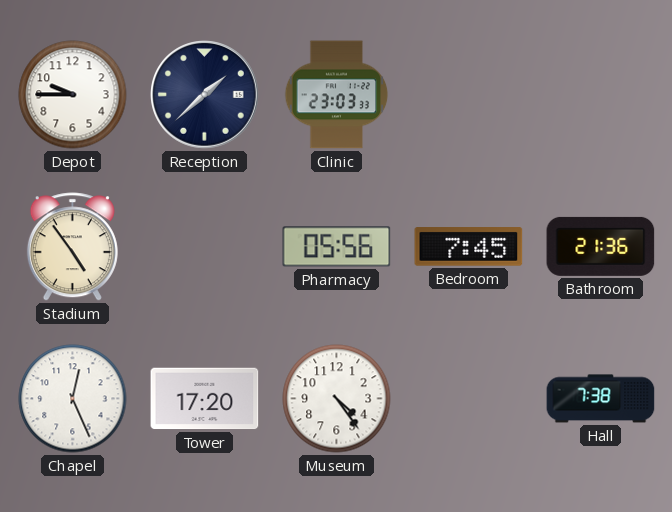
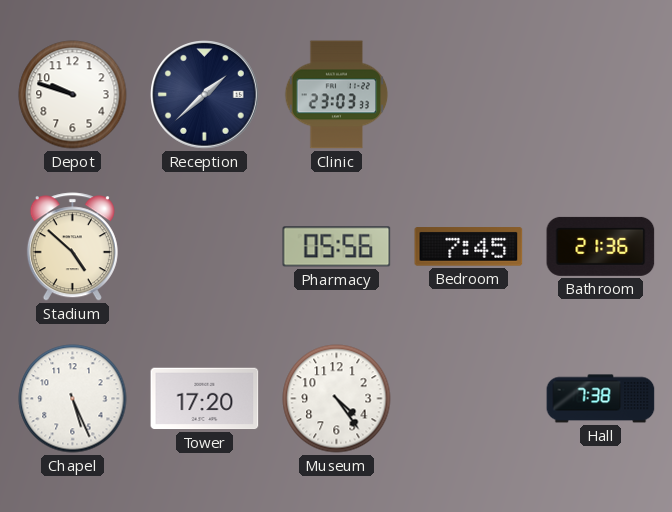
Depot: 9:45 -> 9:48
Stadium: 4:54 -> 4:52
Chapel: 12:26 -> 5:26
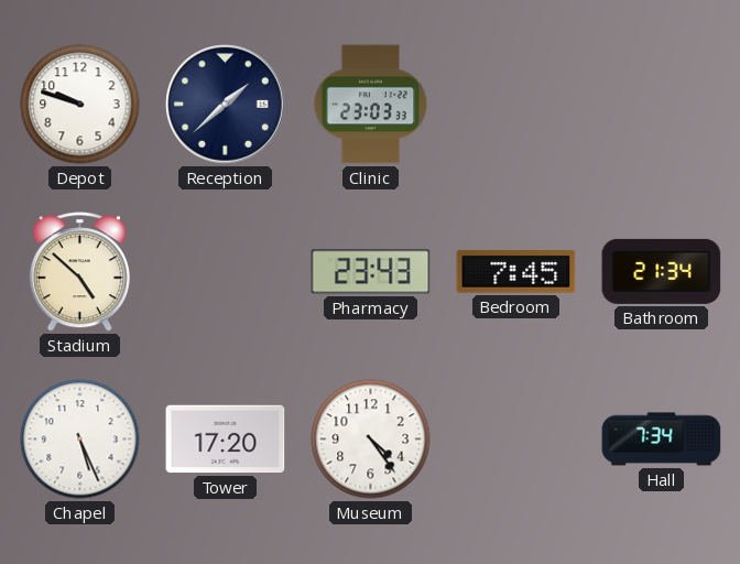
Pharmacy: 05:56 -> 23:43
Bathroom: 21:36 -> 21:34
Hall: 7:38 -> 7:34
